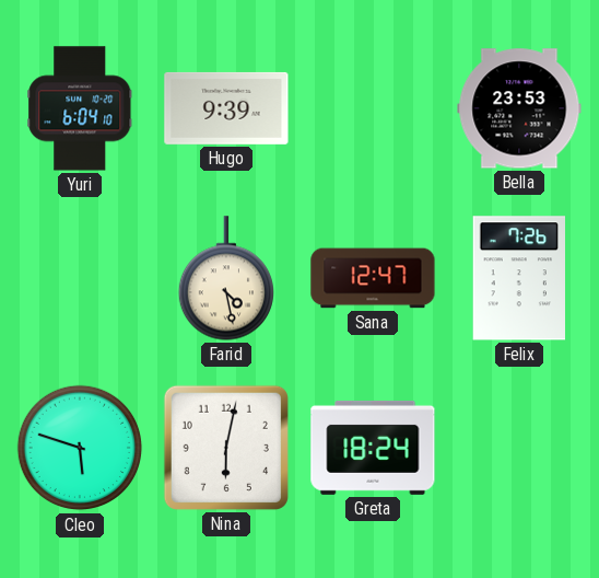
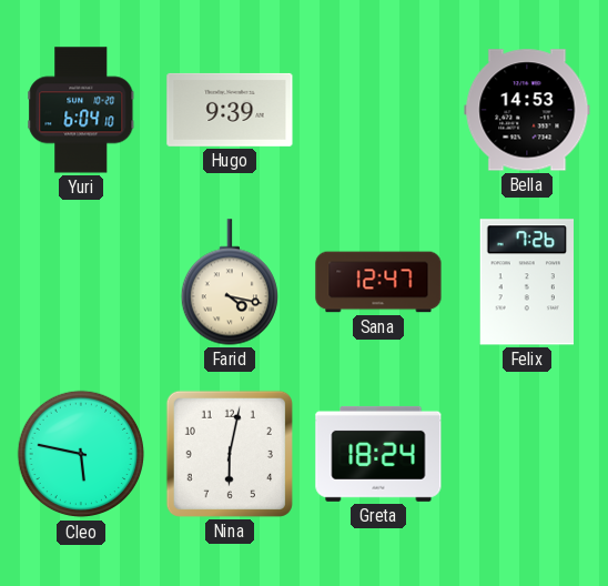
Bella: 23:53 -> 14:53
Farid: 4:28 -> 4:17
Cleo: 5:48 -> 5:47
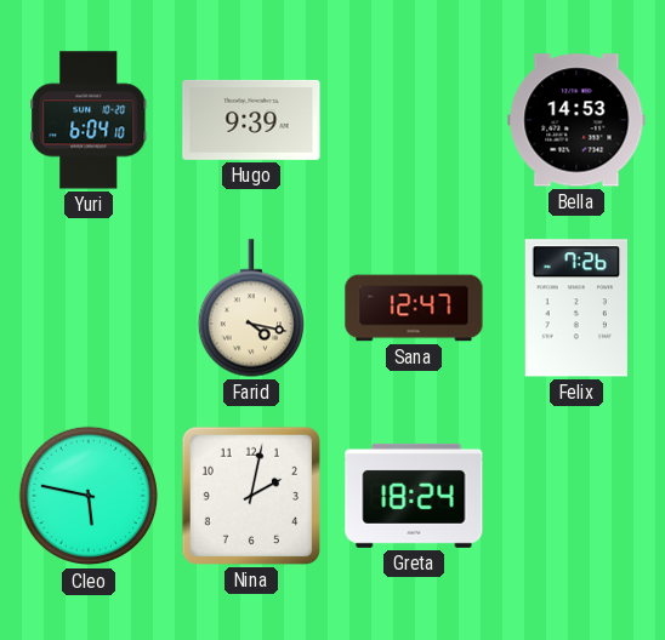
Nina: 6:02 -> 2:02
